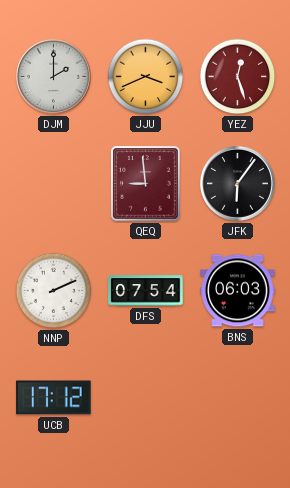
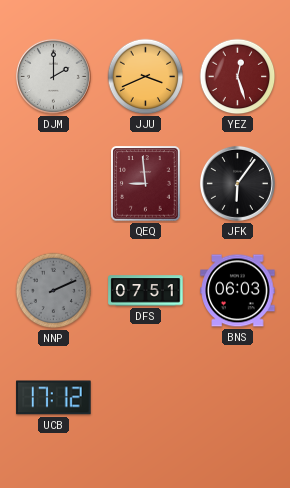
NNP dial: white -> grey
DFS: 07:54 -> 07:51
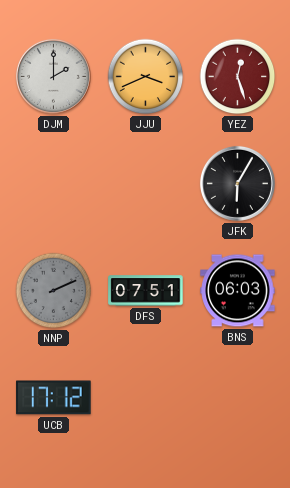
QEQ: 8:59 -> none
JFK: 6:06 -> 6:05
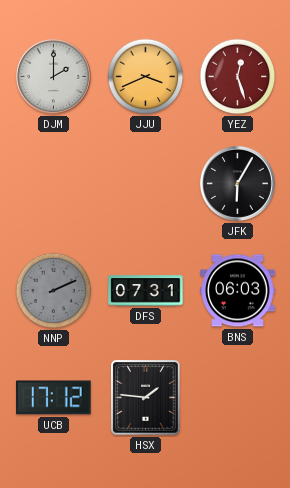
DFS: 07:51 -> 07:31
HSX: none -> 1:46
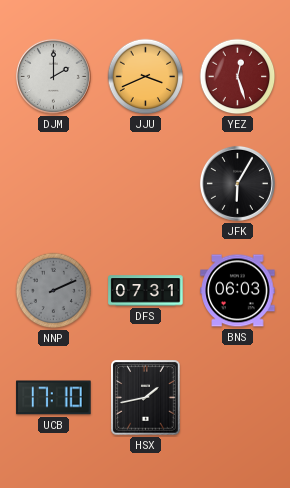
UCB: 17:12 -> 17:10
HSX: 1:46 -> 1:43
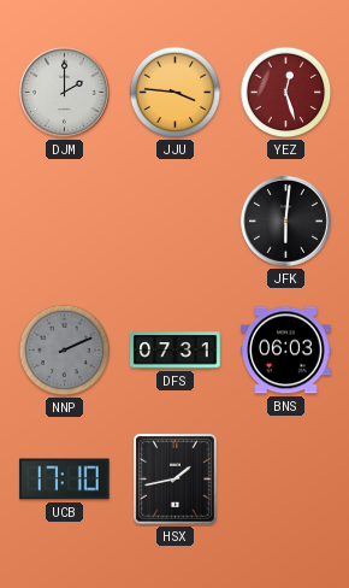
JJU: 3:41 -> 3:46
JFK: 6:05 -> 6:01
